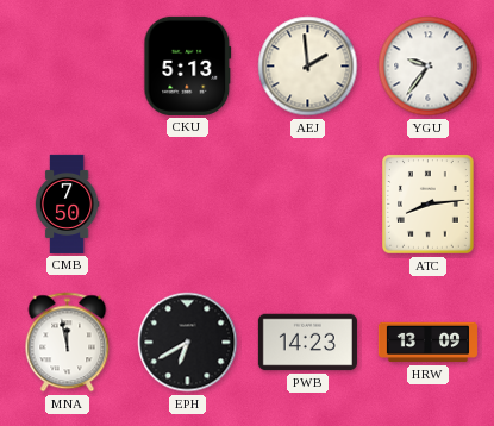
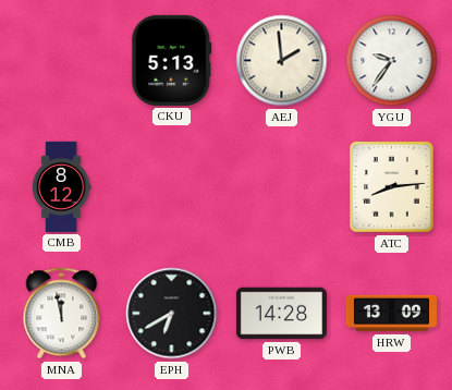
CMB: 7:50 -> 8:12
PWB: 14:23 -> 14:28
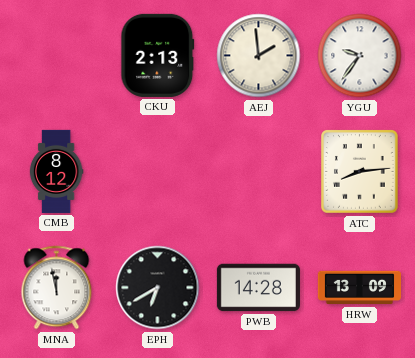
CKU: 5:13 -> 2:13
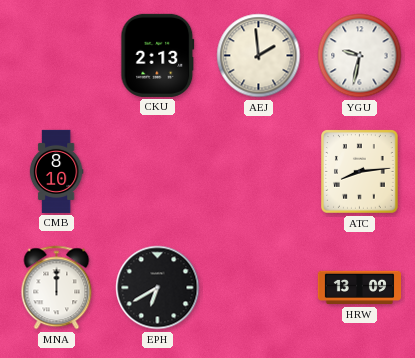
YGU: 9:36 -> 9:32
CMB: 8:12 -> 8:10
MNA: 11:58 -> 12:00
PWB: 14:28 -> none
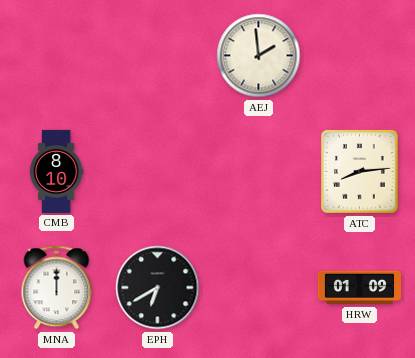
CKU: 2:13 -> none
YGU: 9:32 -> none
HRW: 13:09 -> 01:09
